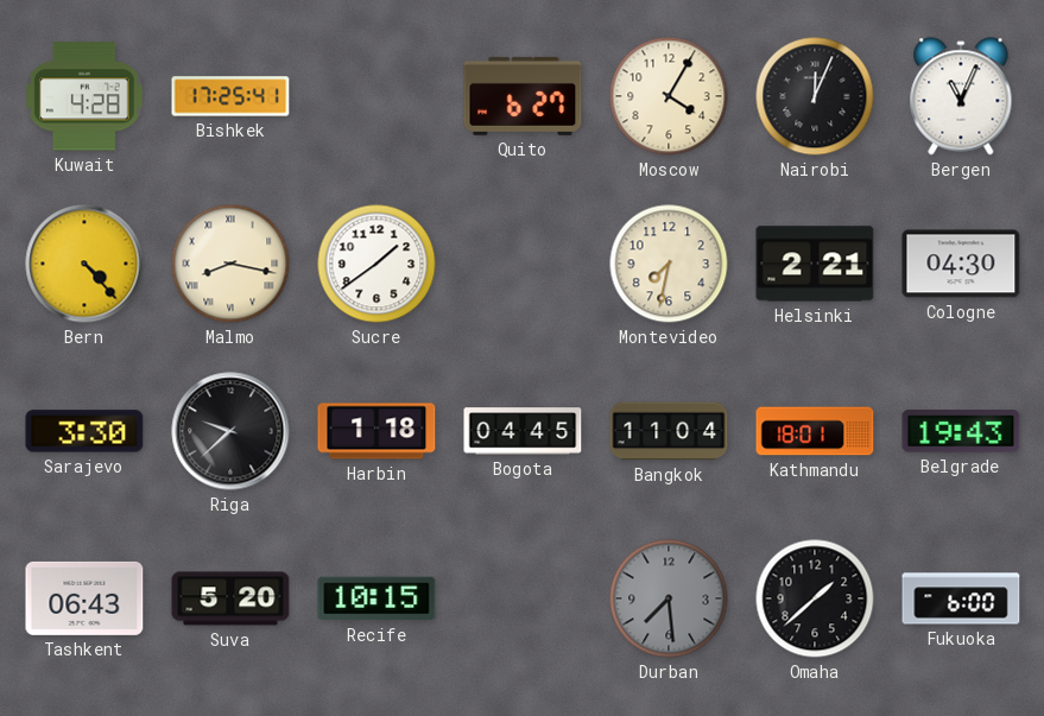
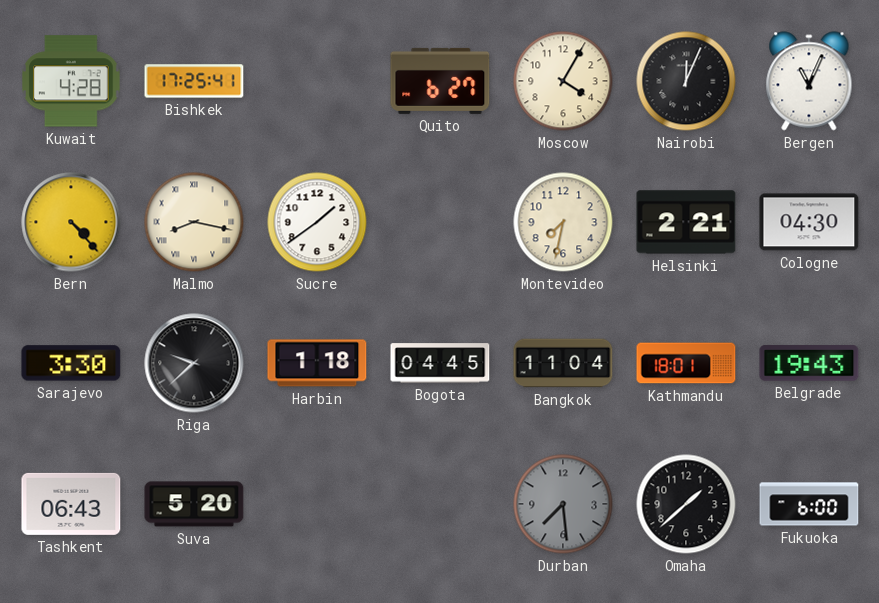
Recife: 10:15 -> none
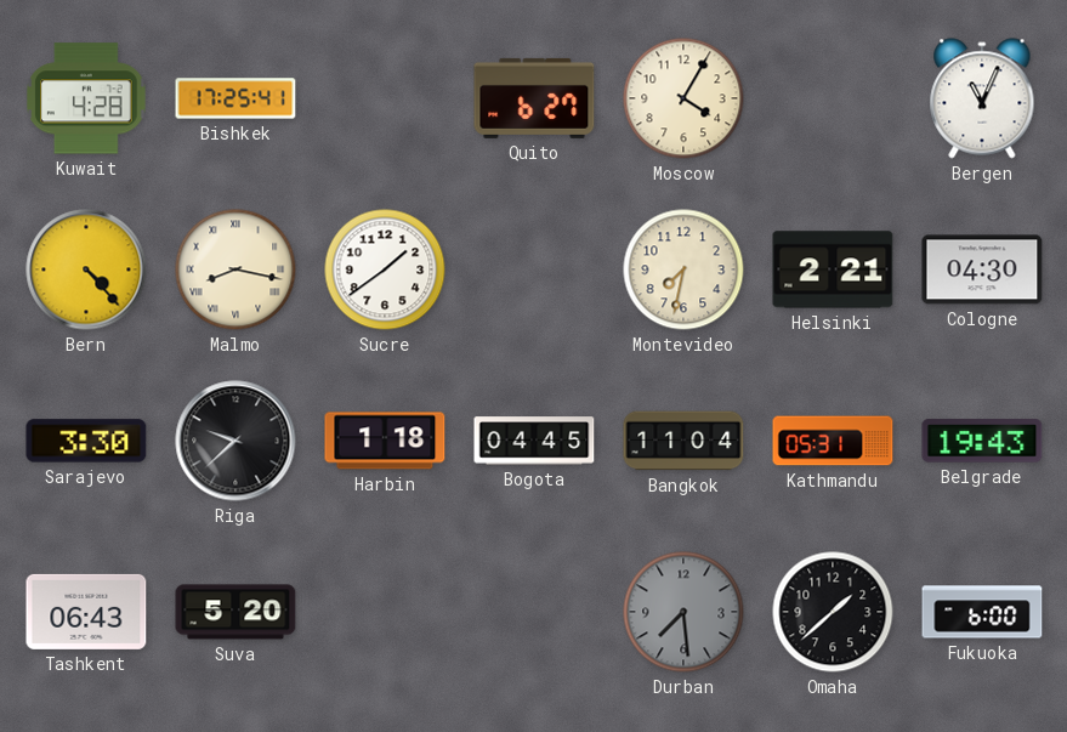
Nairobi: 12:04 -> none
Kathmandu: 18:01 -> 05:31
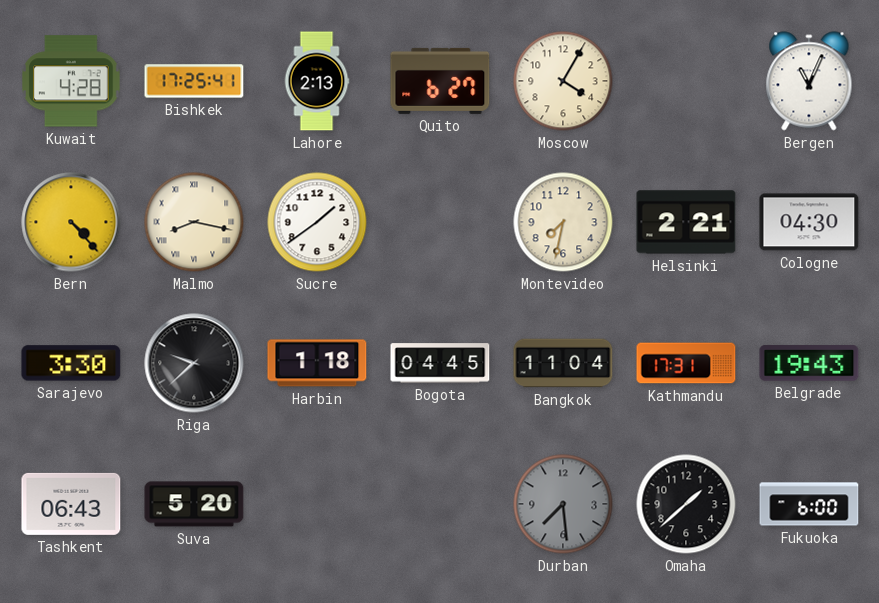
Lahore: none -> 2:13
Kathmandu: 05:31 -> 17:31
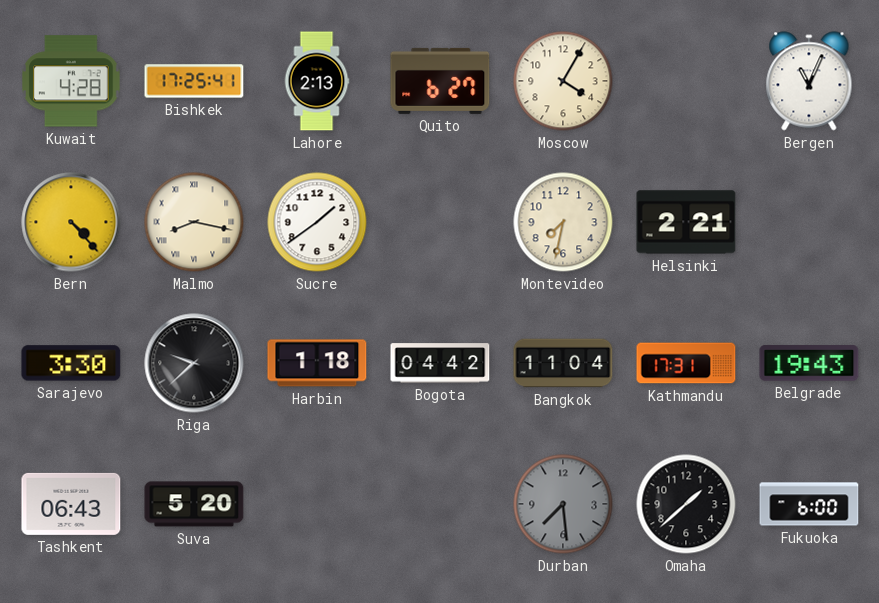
Cologne: 04:30 -> none
Bogota: 04:45 -> 04:42
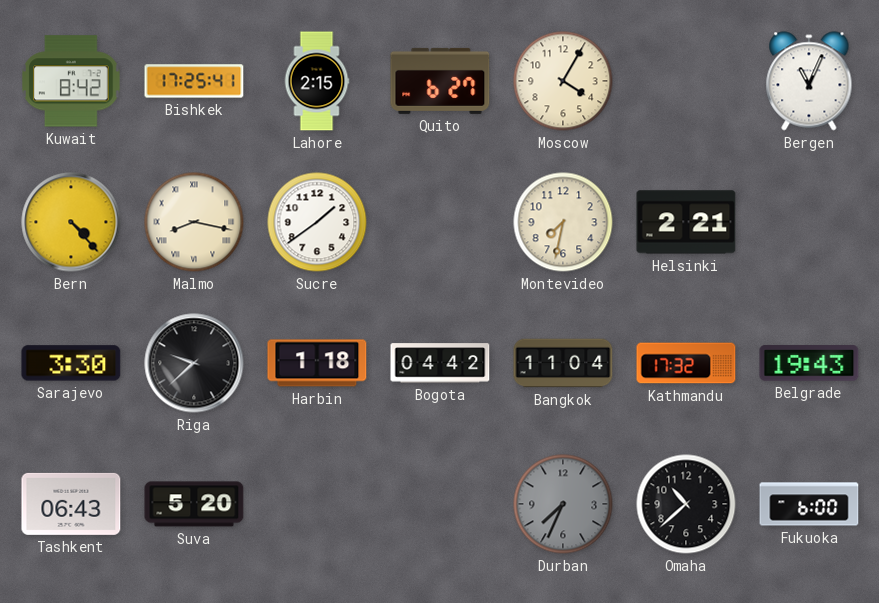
Kuwait: 4:28 -> 8:42
Lahore: 2:13 -> 2:15
Kathmandu: 17:31 -> 17:32
Durban: 7:29 -> 7:34
Omaha: 1:38 -> 10:38
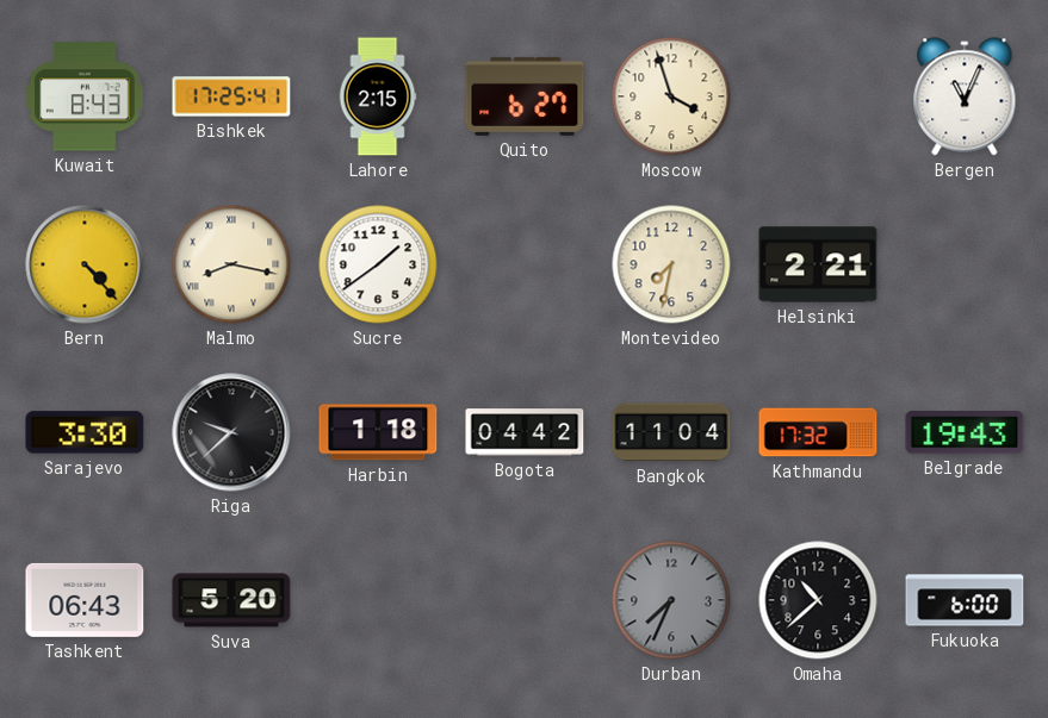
Kuwait: 8:42 -> 8:43
Moscow: 4:05 -> 3:57
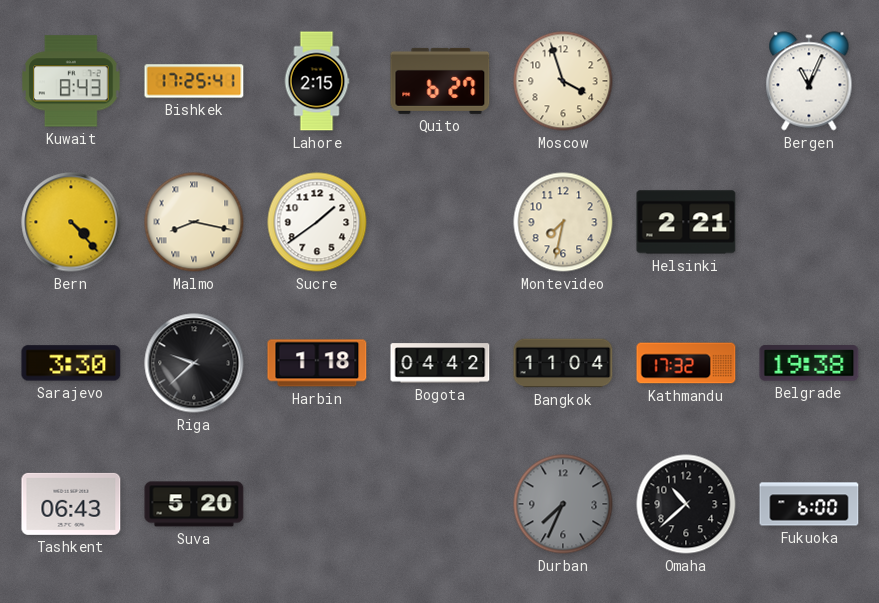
Belgrade: 19:43 -> 19:38
